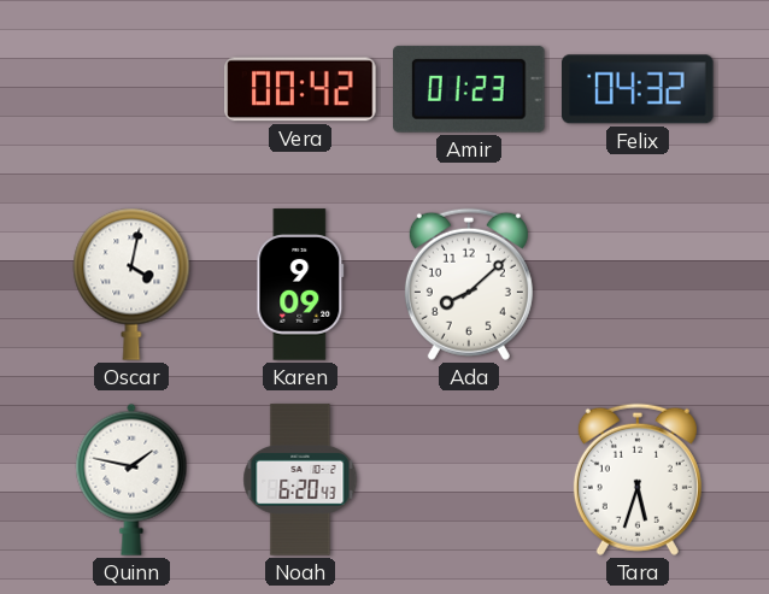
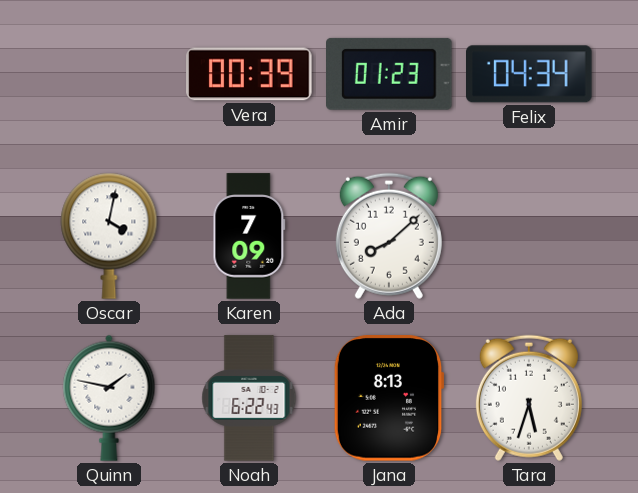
Vera: 00:42 -> 00:39
Felix: 04:32 -> 04:34
Karen: 9:09 -> 7:09
Noah: 6:20 -> 6:22
Jana: none -> 8:13
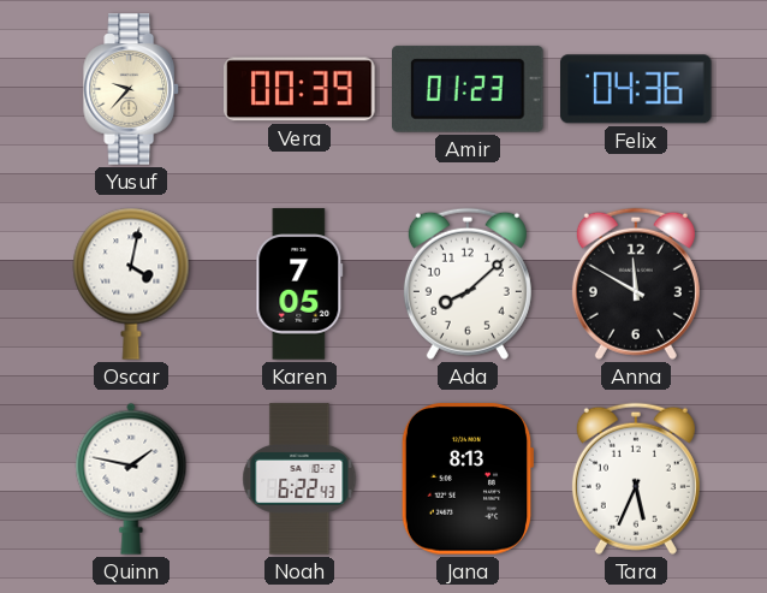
Yusuf: none -> 9:37
Felix: 04:34 -> 04:36
Karen: 7:09 -> 7:05
Anna: none -> 11:50
Tara: 5:33 -> 5:34
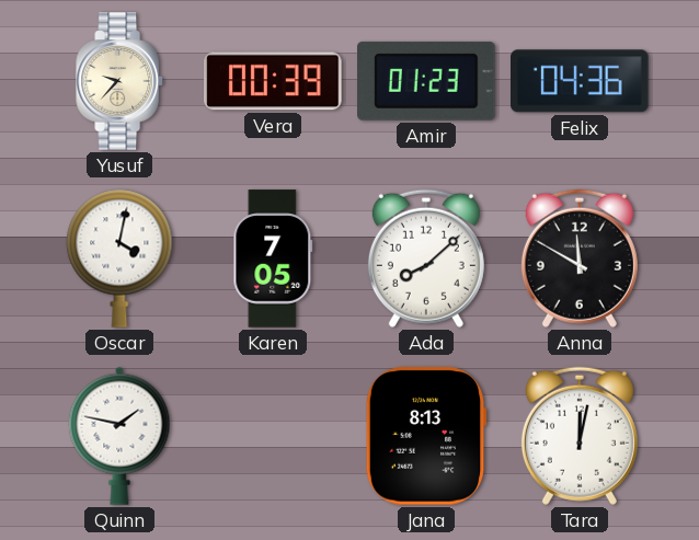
Noah: 6:22 -> none
Tara: 5:34 -> 12:02
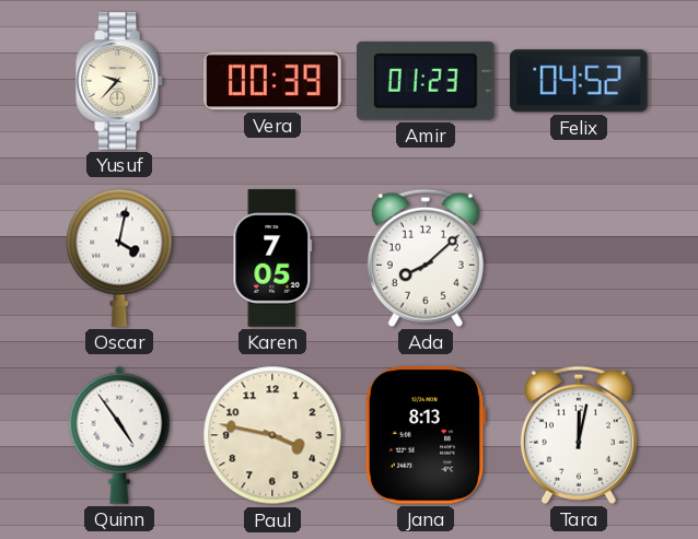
Felix: 04:36 -> 04:52
Anna: 11:50 -> none
Quinn: 1:47 -> 4:54
Paul: none -> 3:47
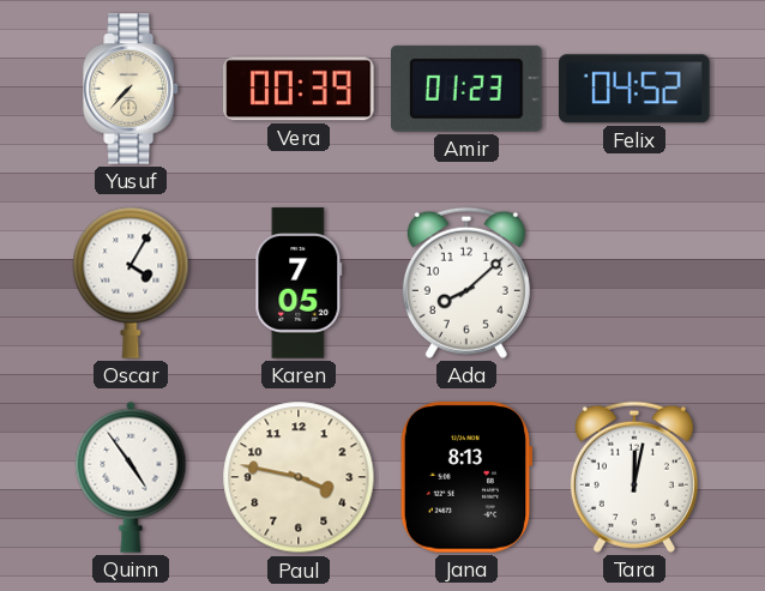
Yusuf: 9:37 -> 7:37
Oscar: 4:02 -> 4:05
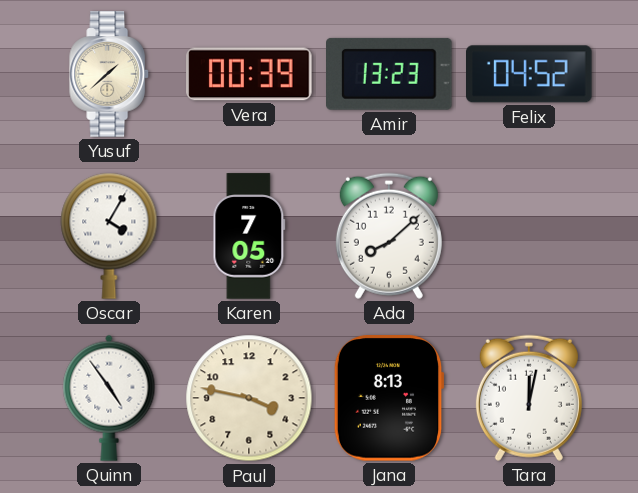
Yusuf: 7:37 -> 1:38
Amir: 01:23 -> 13:23
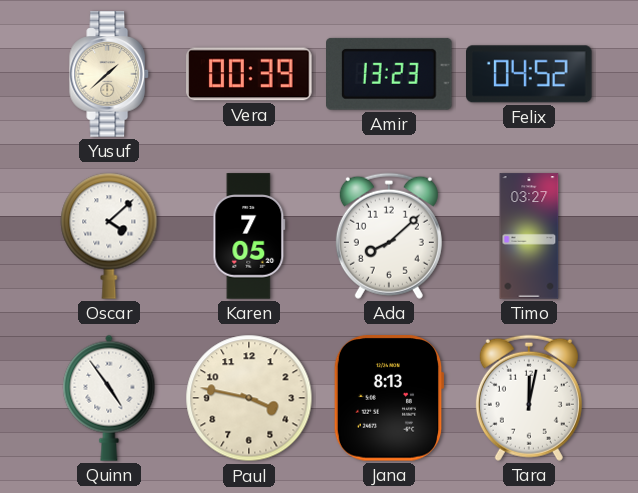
Oscar: 4:05 -> 4:08
Timo: none -> 03:27
